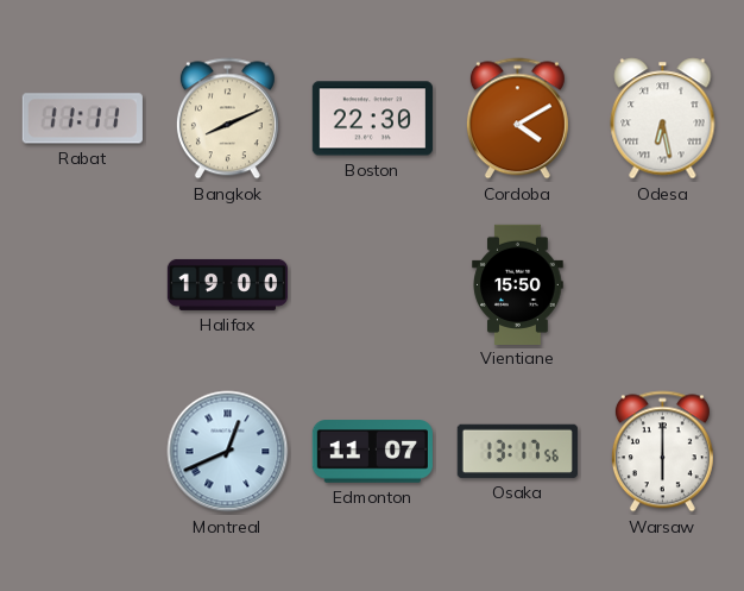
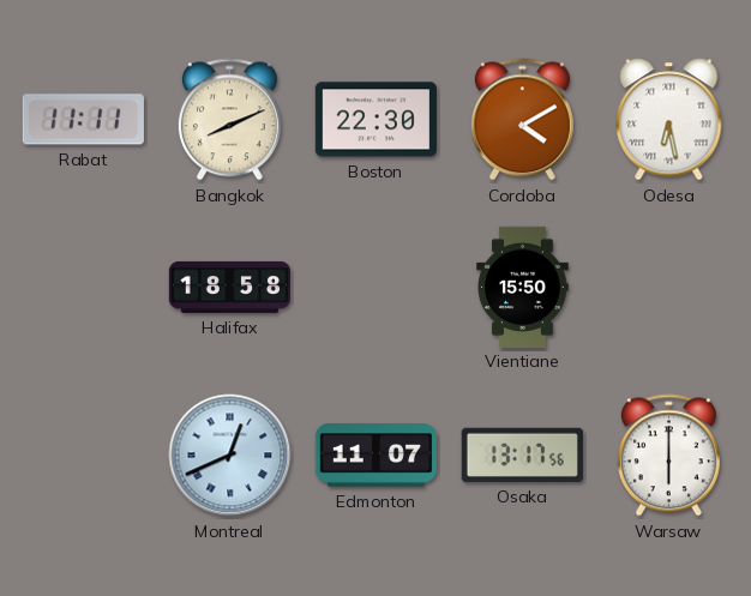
Halifax: 19:00 -> 18:58
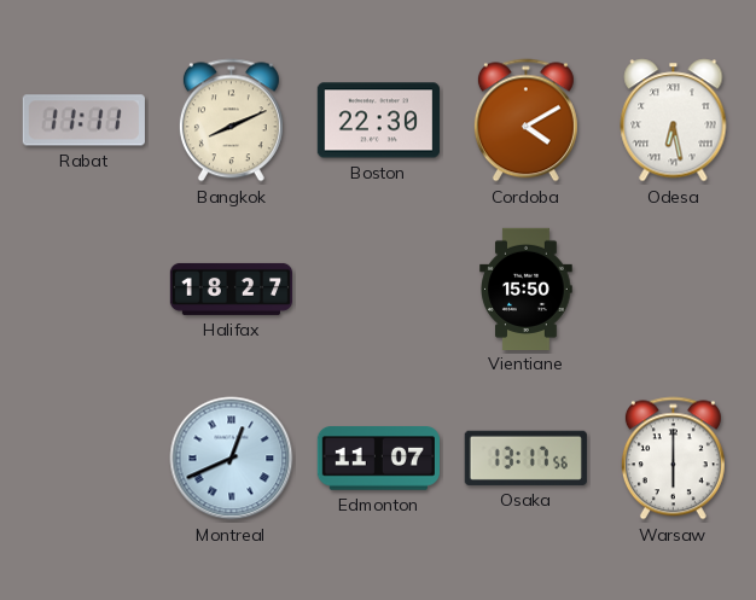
Halifax: 18:58 -> 18:27
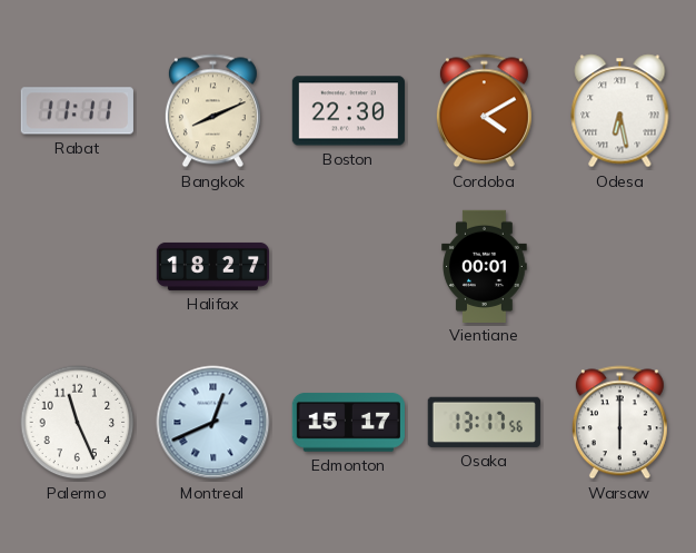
Vientiane: 15:50 -> 00:01
Palermo: none -> 11:26
Edmonton: 11:07 -> 15:17
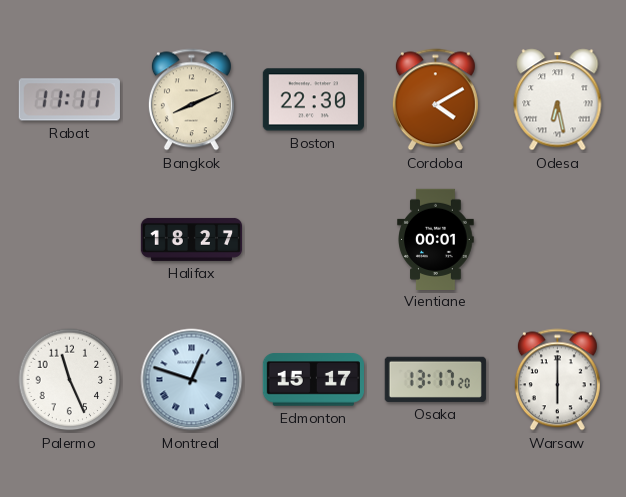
Montreal: 12:41 -> 12:48
Osaka: 13:17:56 -> 13:17:20
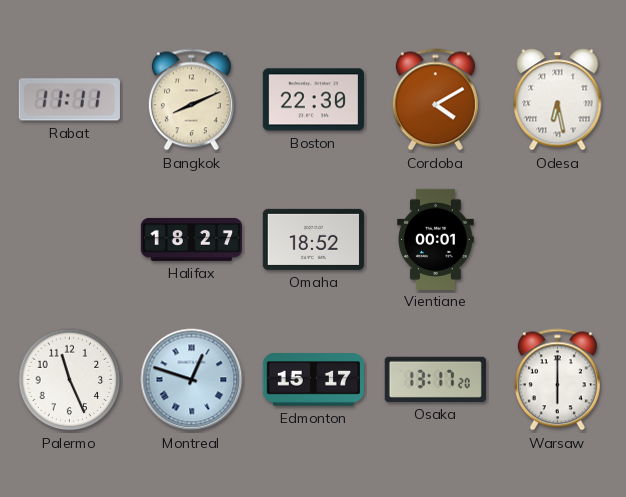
Omaha: none -> 18:52
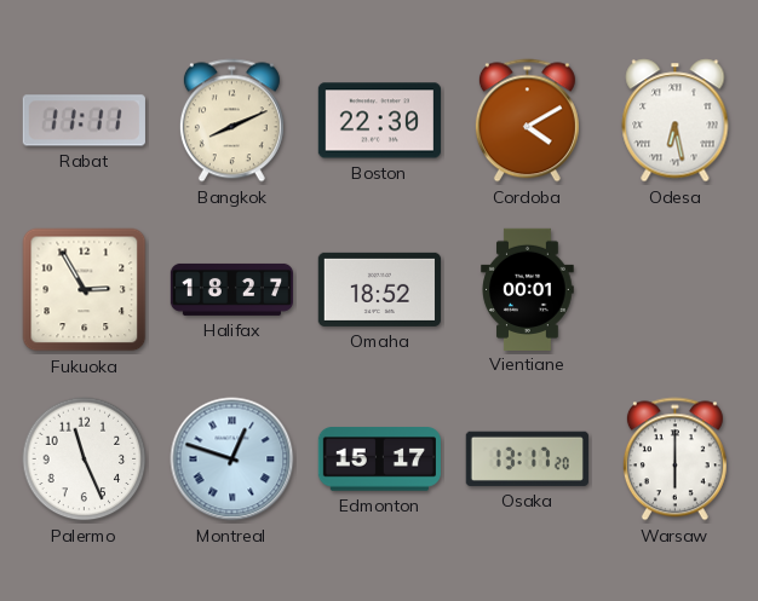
Fukuoka: none -> 2:55
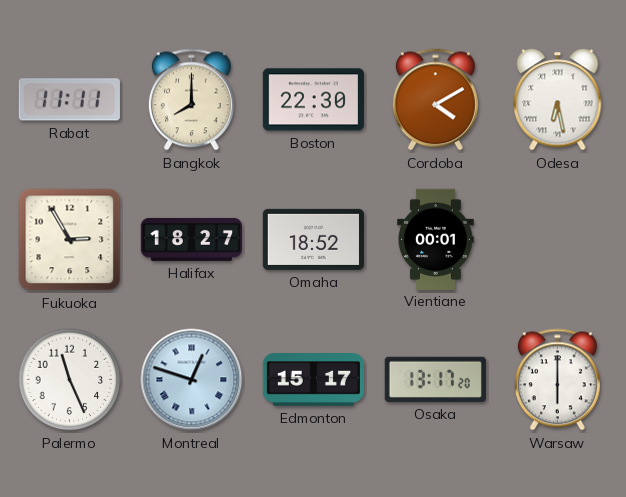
Bangkok: 8:11 -> 8:00
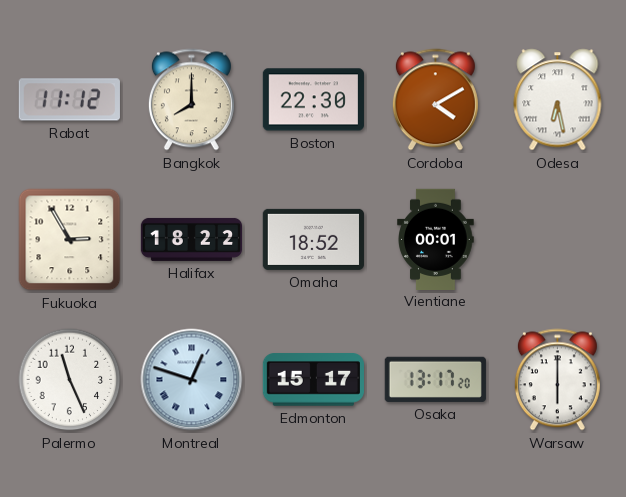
Rabat: 11:11 -> 11:12
Halifax: 18:27 -> 18:22
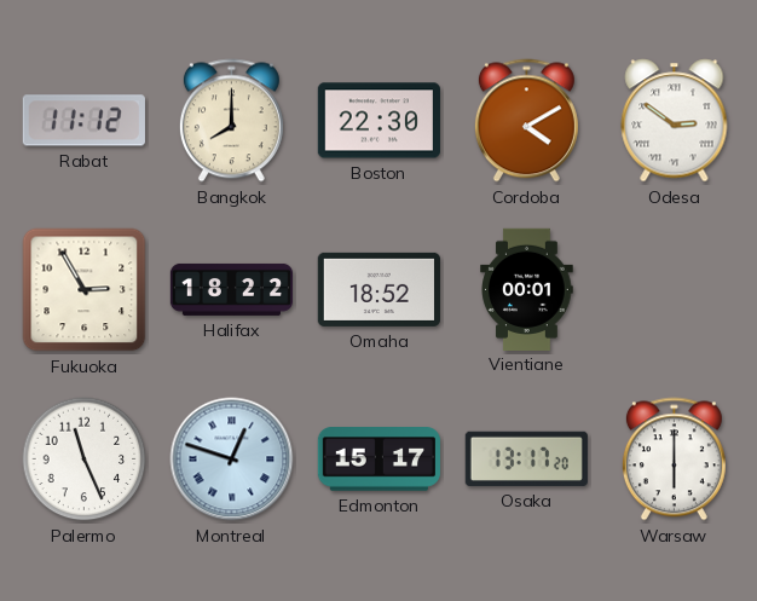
Odesa: 6:28 -> 2:51
